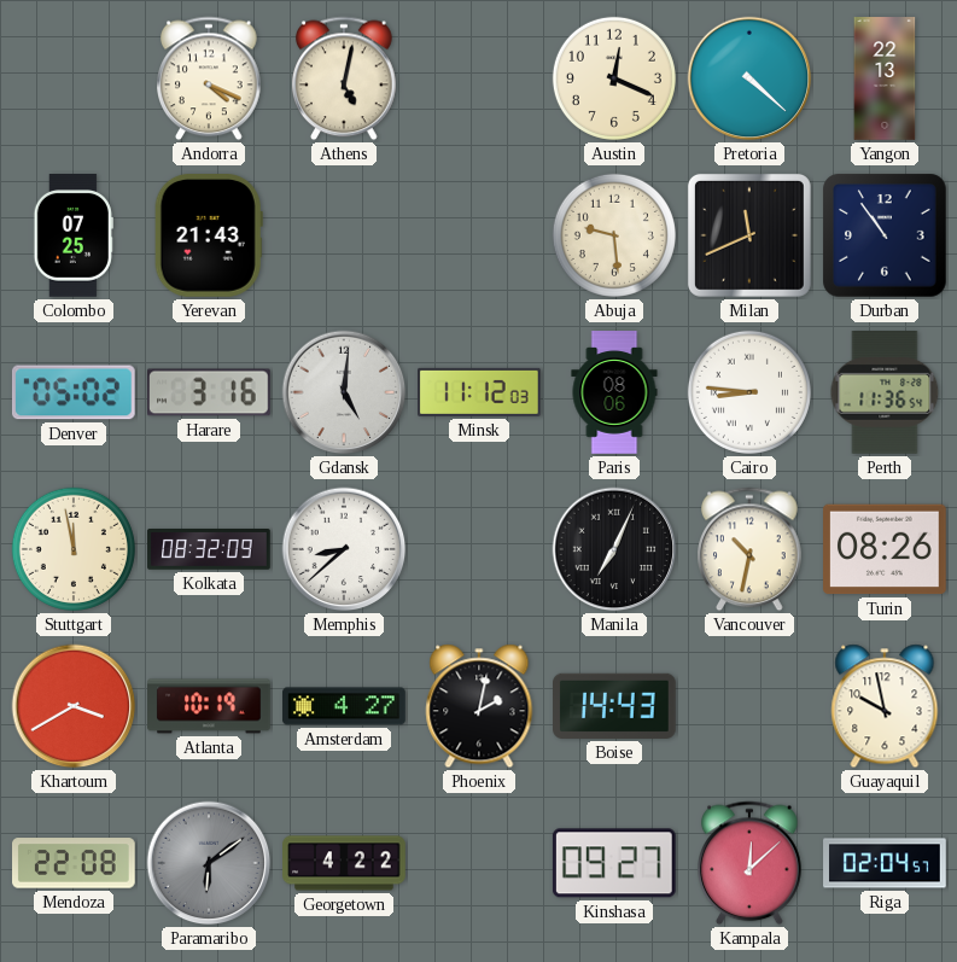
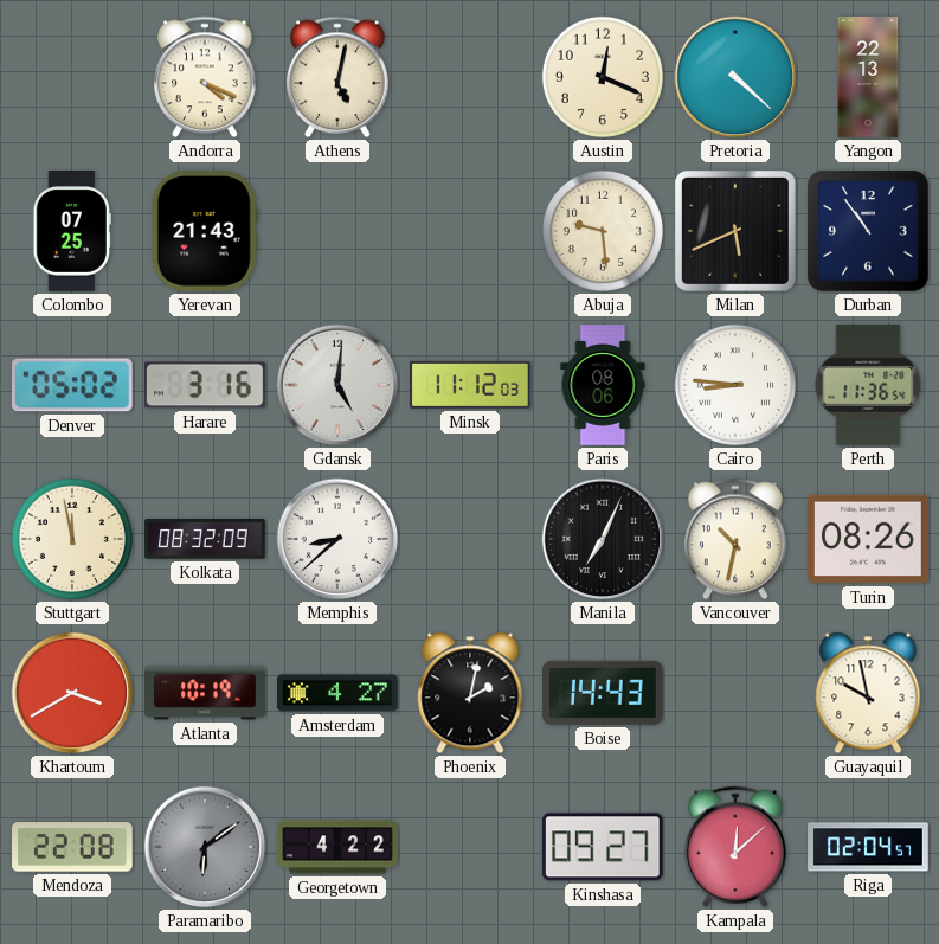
Milan: 11:41 -> 5:41
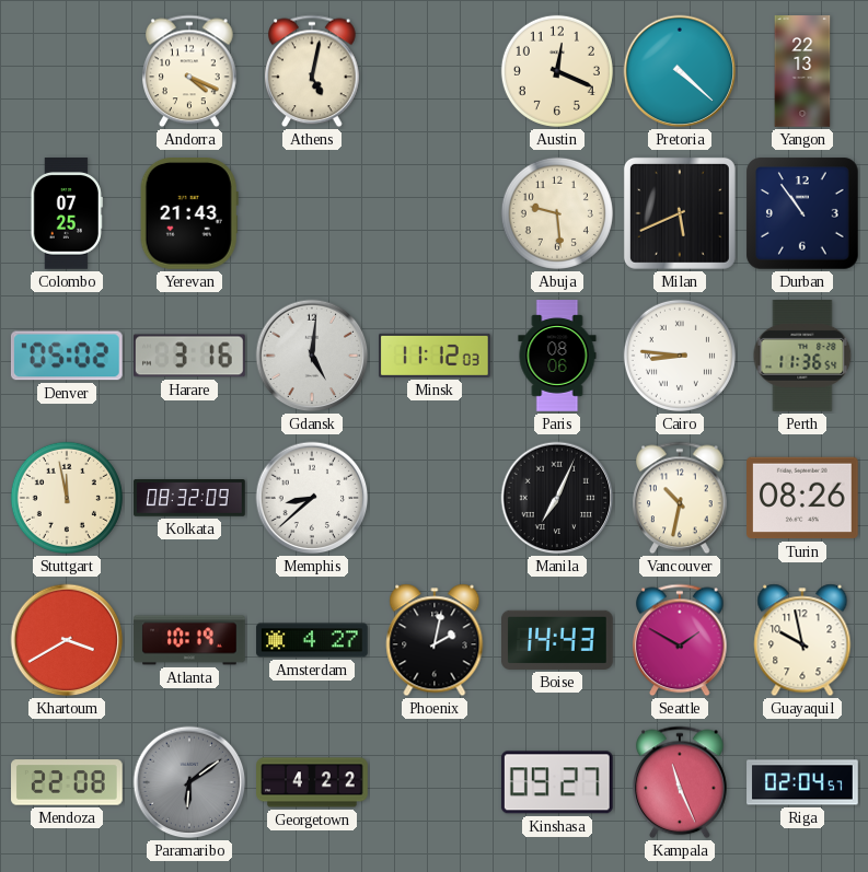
Seattle: none -> 1:50
Kampala: 12:08 -> 11:26
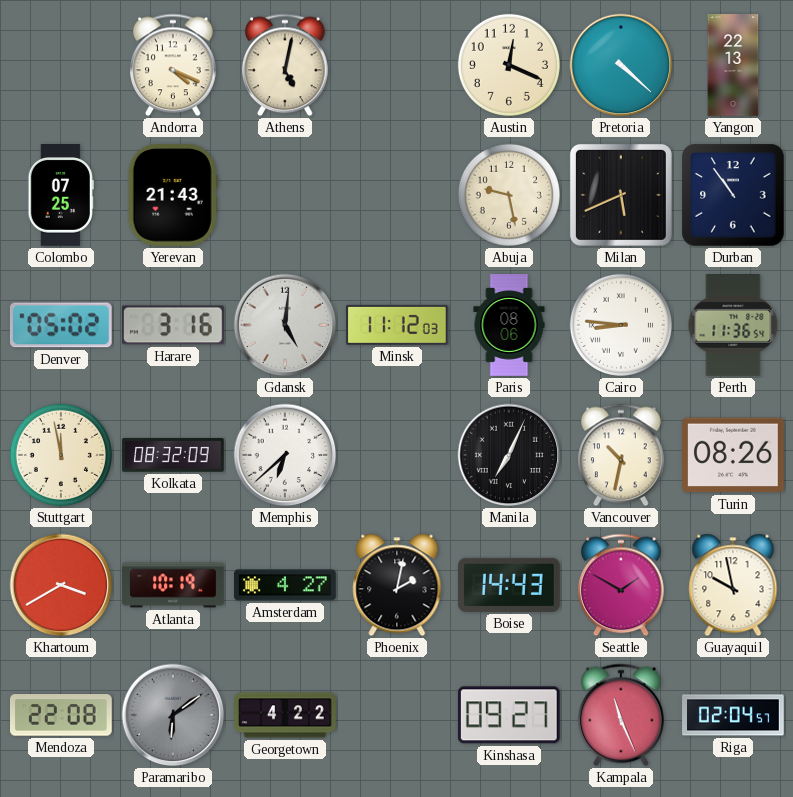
Abuja: 9:29 -> 9:28
Memphis: 8:38 -> 6:38
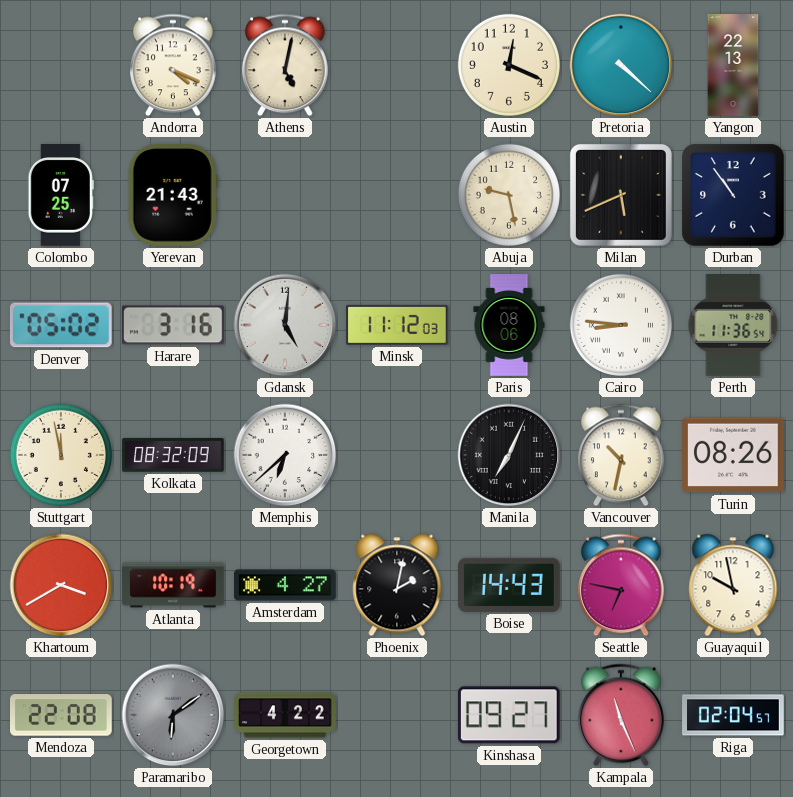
Seattle: 1:50 -> 6:47
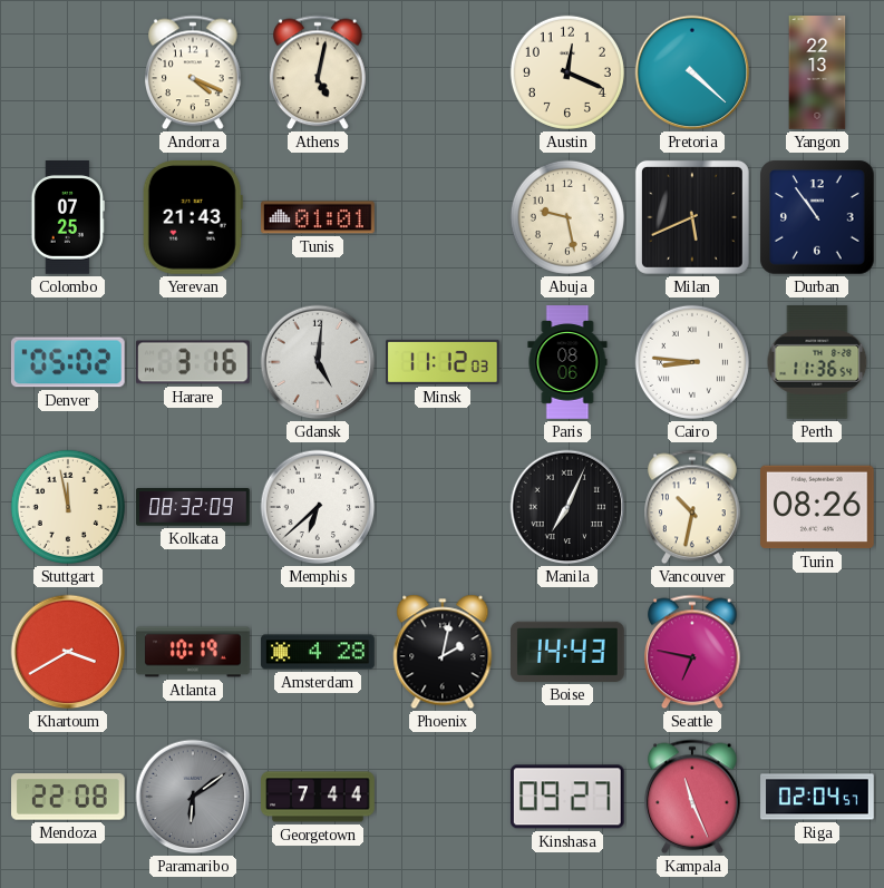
Tunis: none -> 01:01
Amsterdam: 4:27 -> 4:28
Guayaquil: 9:58 -> none
Georgetown: 4:22 -> 7:44
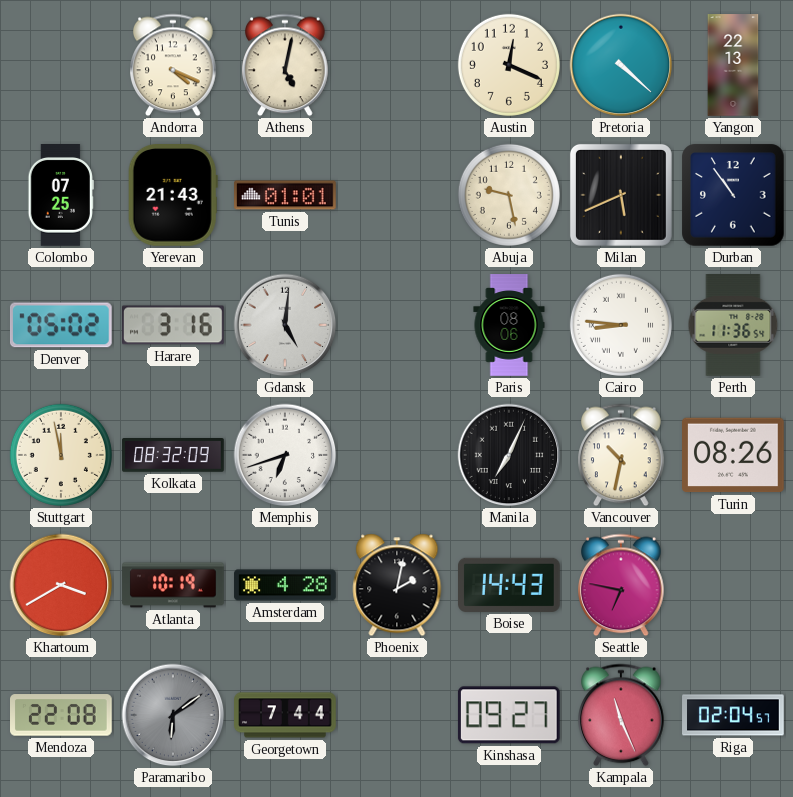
Minsk: 11:12 -> none
Memphis: 6:38 -> 6:42
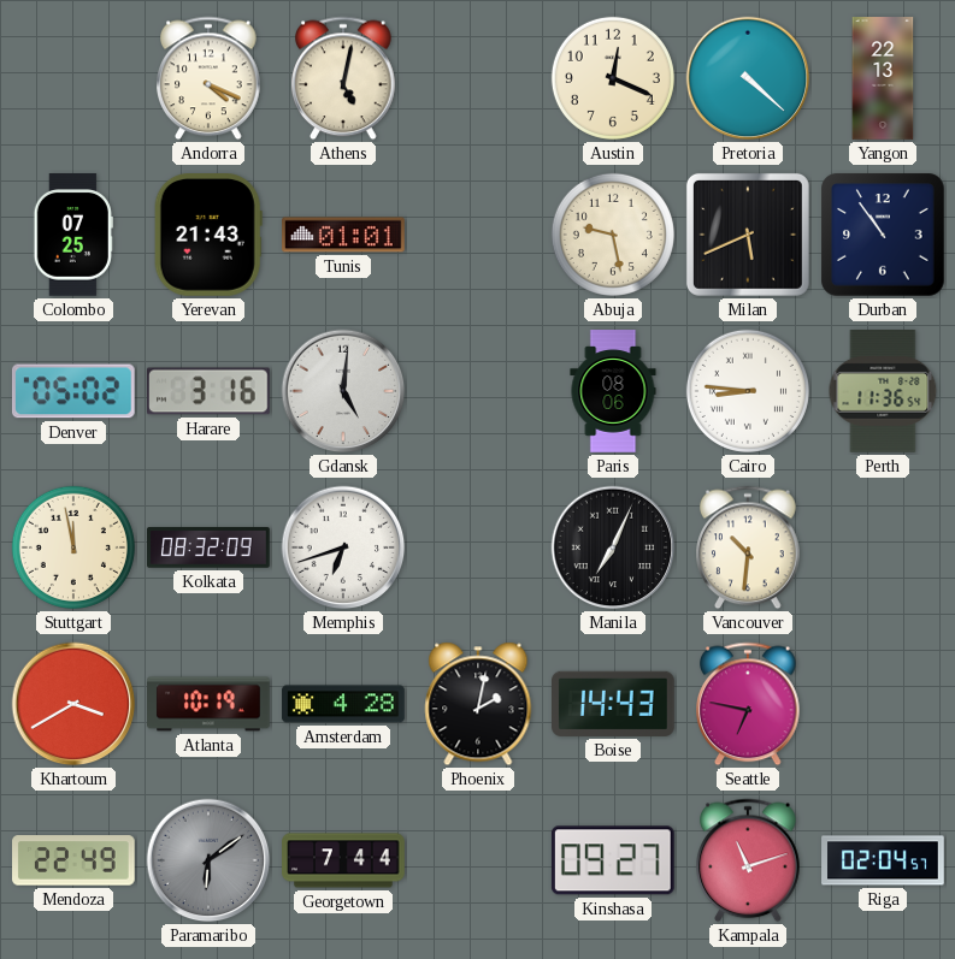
Vancouver: 10:32 -> 10:31
Turin: 08:26 -> none
Mendoza: 22:08 -> 22:49
Kampala: 11:26 -> 11:12
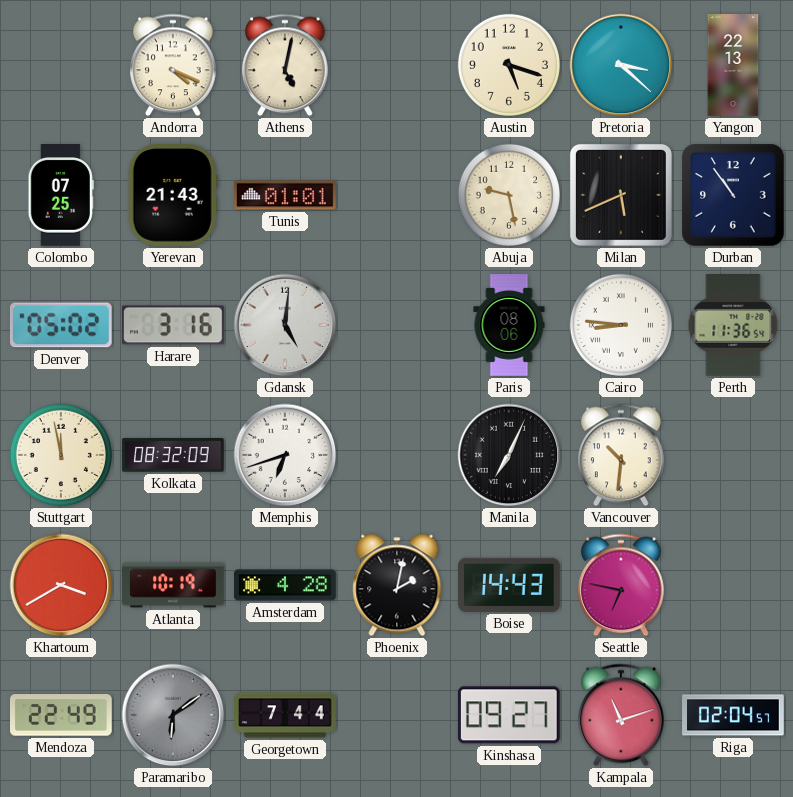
Austin: 12:19 -> 5:18
Pretoria: 4:22 -> 3:22
